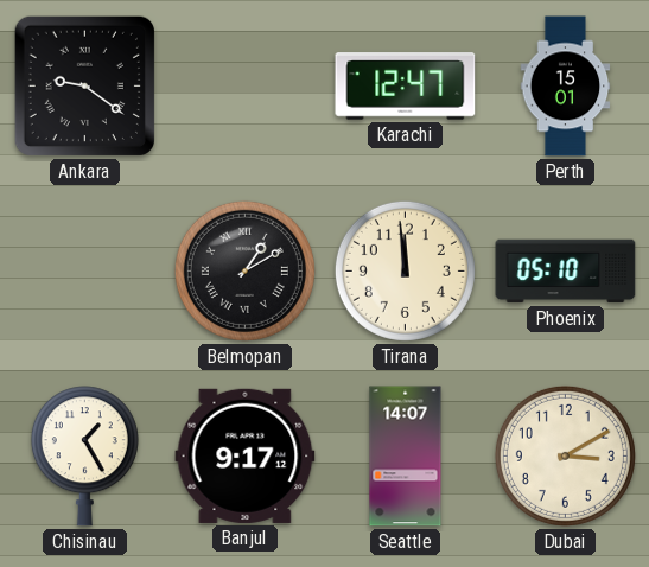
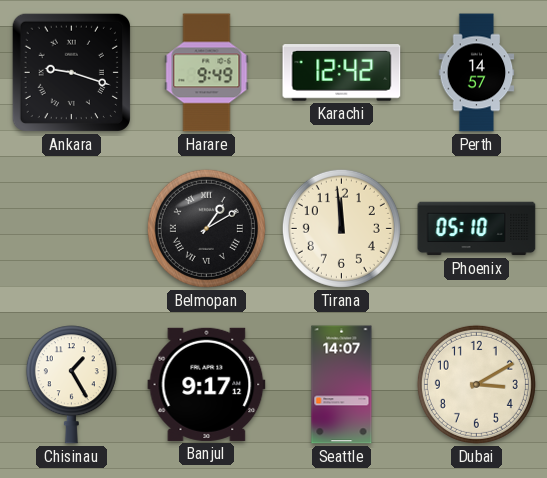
Ankara: 9:21 -> 9:18
Harare: none -> 9:49
Karachi: 12:47 -> 12:42
Perth: 15:01 -> 14:57
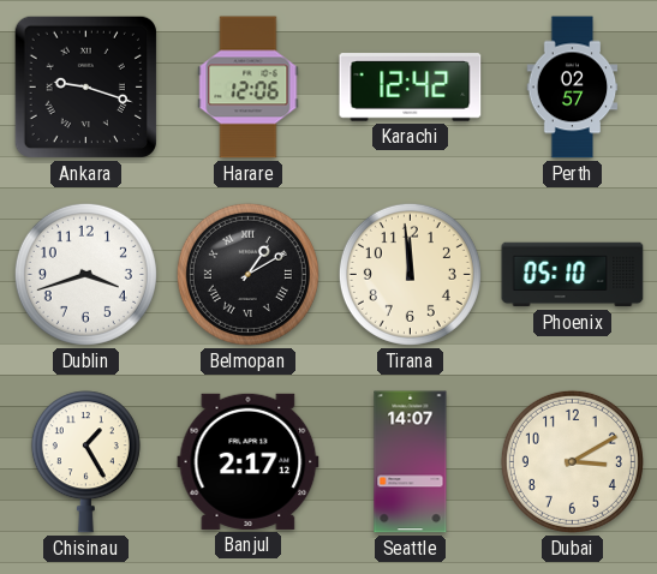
Harare: 9:49 -> 12:06
Perth: 14:57 -> 02:57
Dublin: none -> 3:42
Banjul: 9:17 -> 2:17
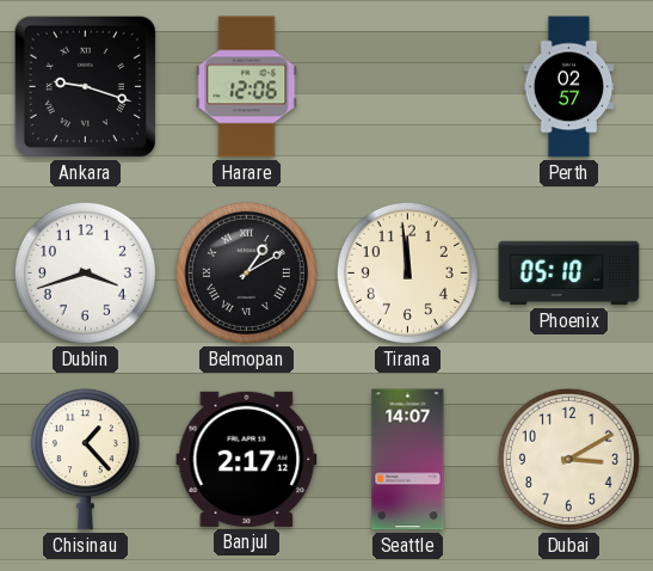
Karachi: 12:42 -> none
Chisinau: 1:25 -> 1:23
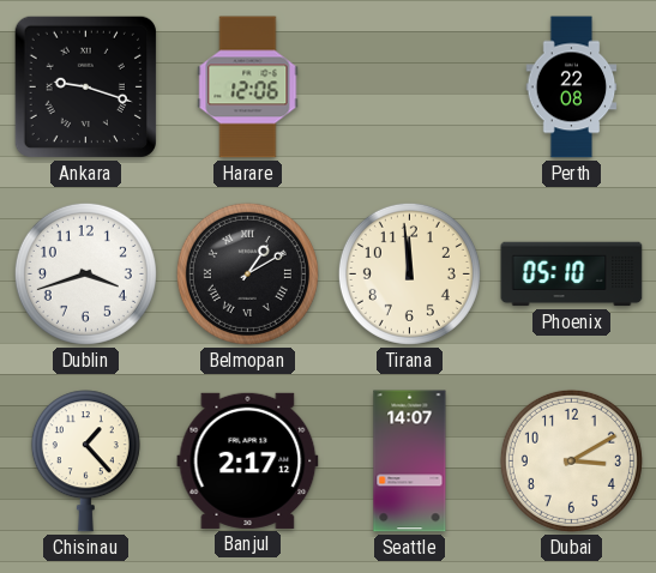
Perth: 02:57 -> 22:08
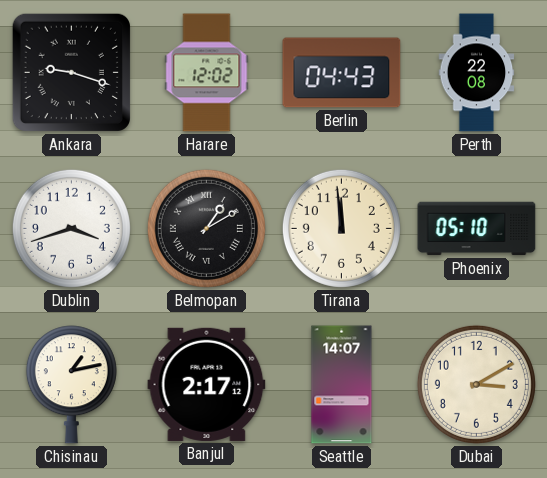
Harare: 12:06 -> 12:02
Berlin: none -> 04:43
Chisinau: 1:23 -> 1:13
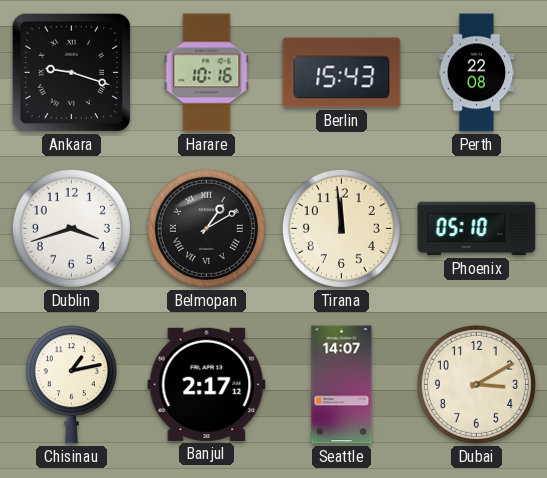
Harare: 12:02 -> 10:16
Berlin: 04:43 -> 15:43
